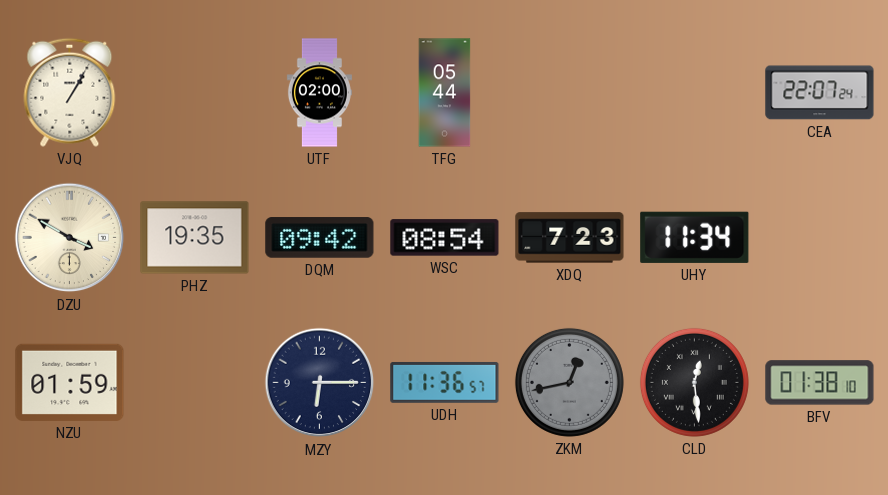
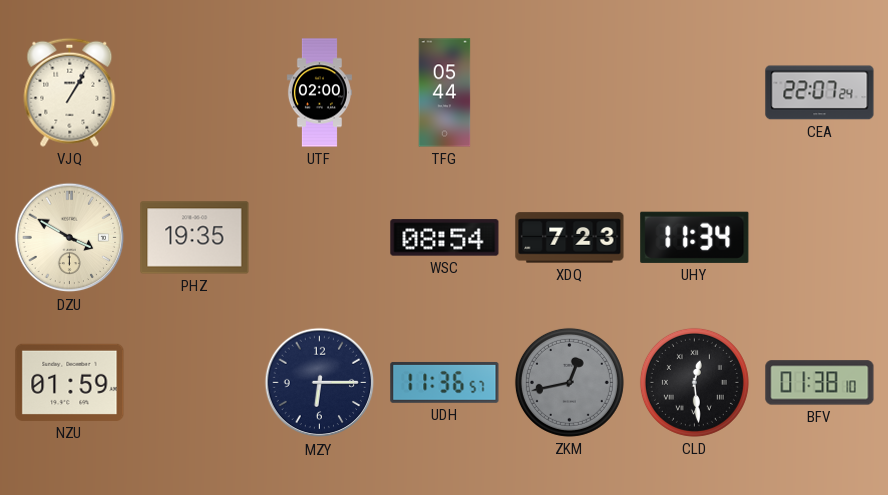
DQM: 09:42 -> none
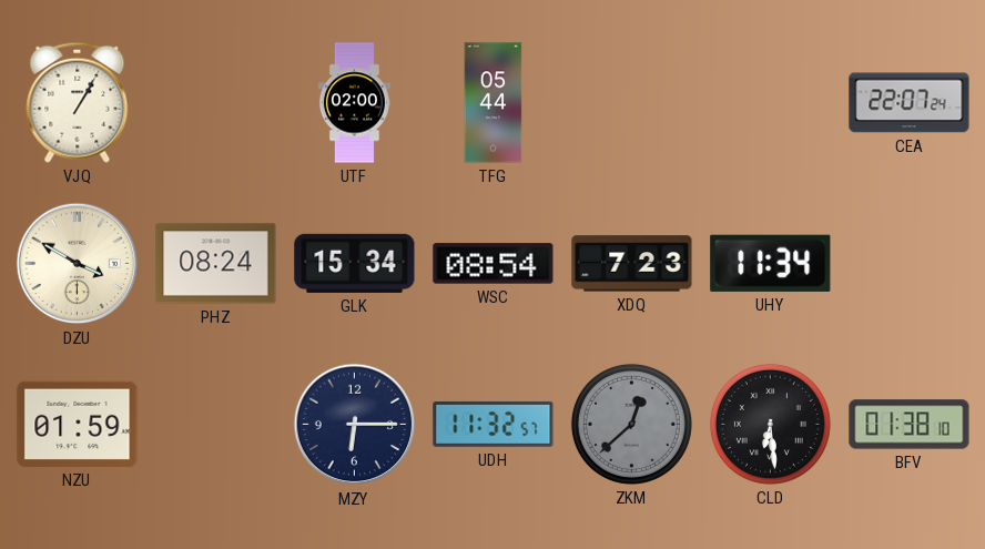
PHZ: 19:35 -> 08:24
GLK: none -> 15:34
UDH: 11:36 -> 11:32
ZKM: 12:43 -> 12:38
CLD: 12:29 -> 6:29
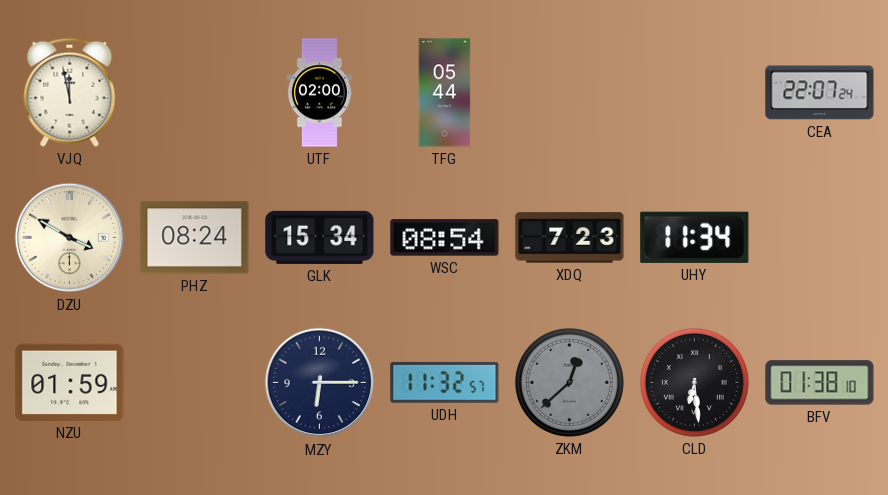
VJQ: 1:05 -> 11:58
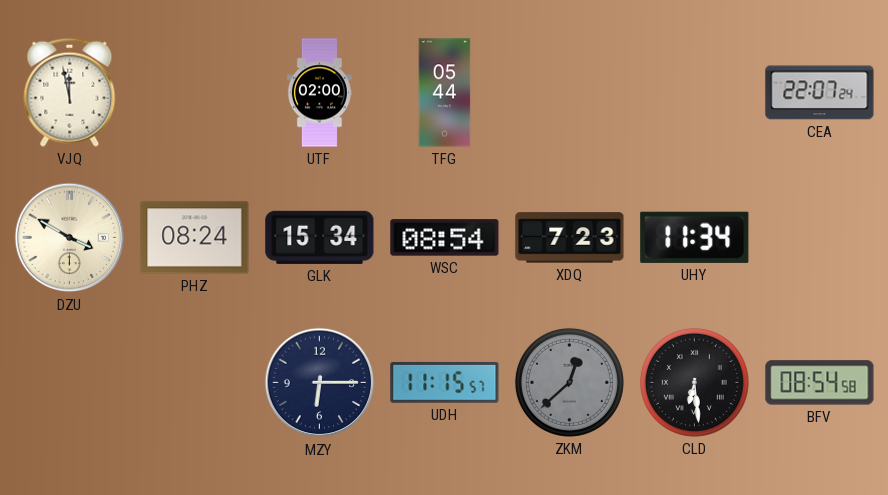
NZU: 01:59 -> none
UDH: 11:32 -> 11:15
BFV: 01:38 -> 08:54
